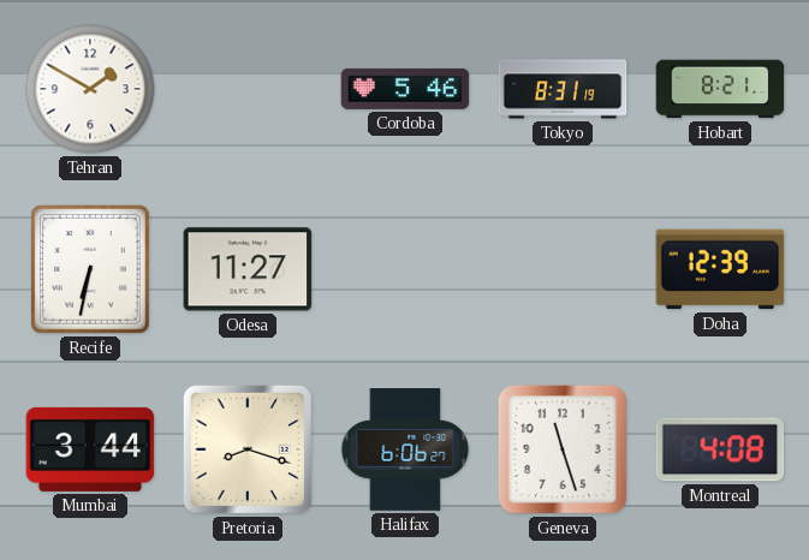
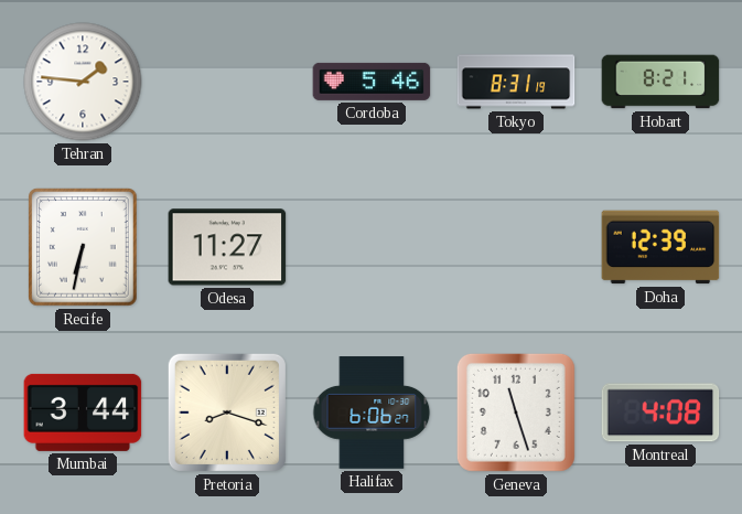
Tehran: 1:50 -> 1:46
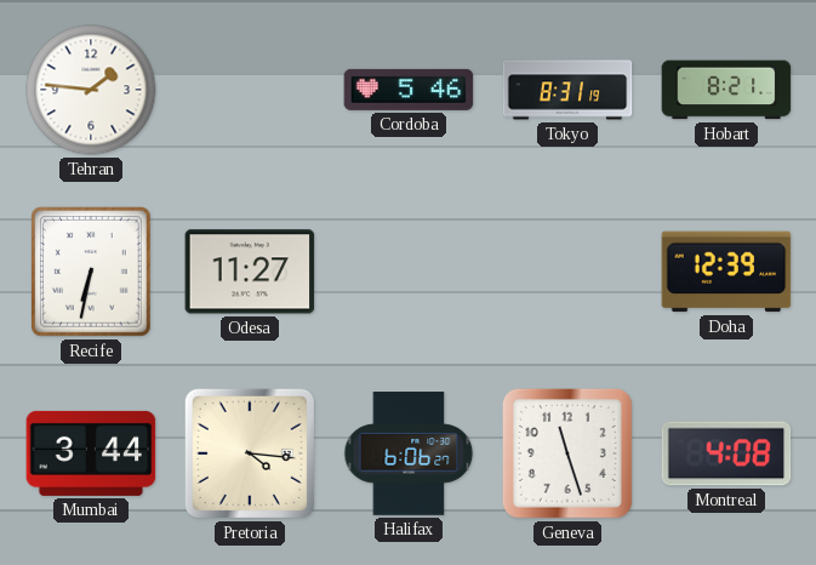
Pretoria: 8:18 -> 4:16
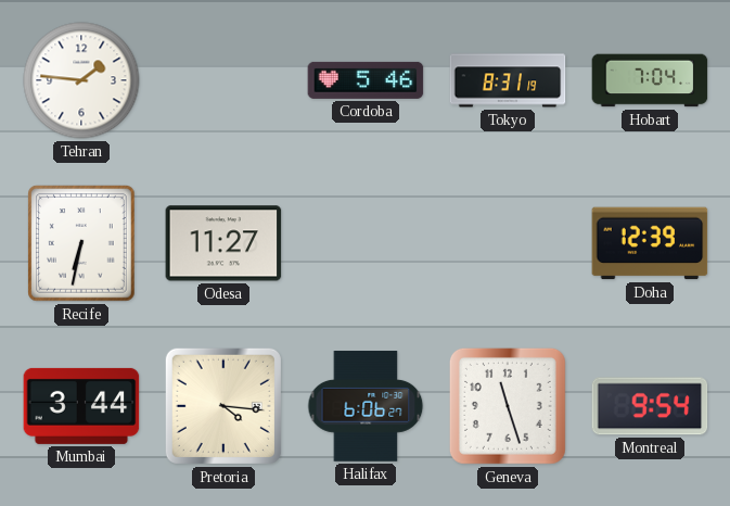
Hobart: 8:21 -> 7:04
Montreal: 4:08 -> 9:54
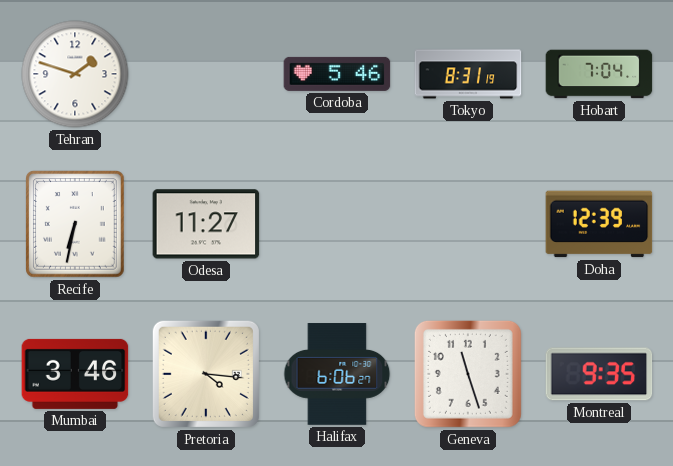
Tehran: 1:46 -> 1:48
Mumbai: 3:44 -> 3:46
Montreal: 9:54 -> 9:35
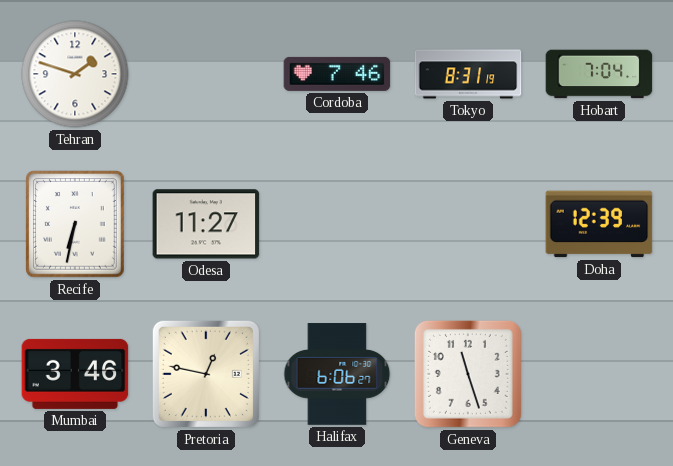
Cordoba: 5:46 -> 7:46
Pretoria: 4:16 -> 12:47
Montreal: 9:35 -> none
